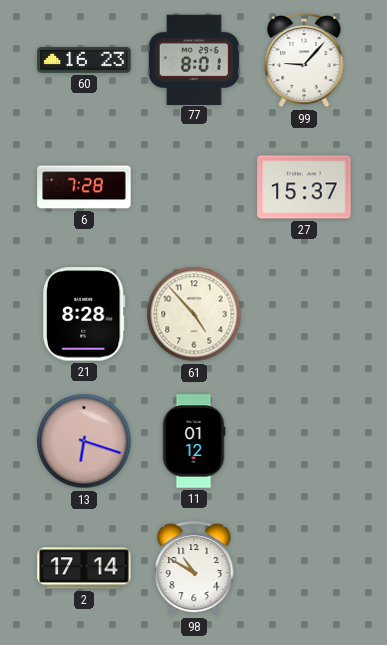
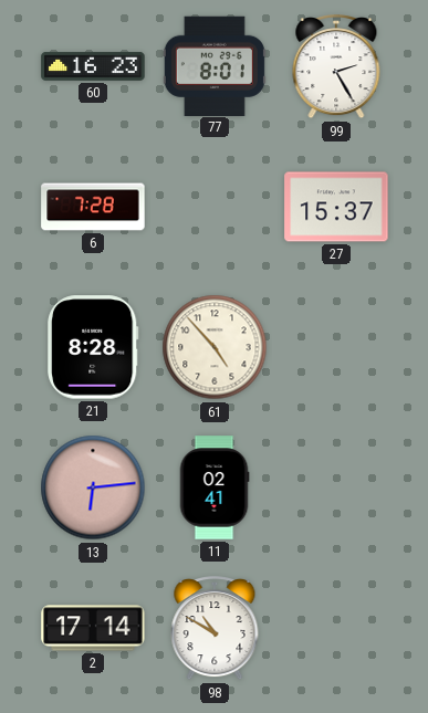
99: 9:07 -> 2:25
13: 6:18 -> 6:14
11: 01:12 -> 02:41
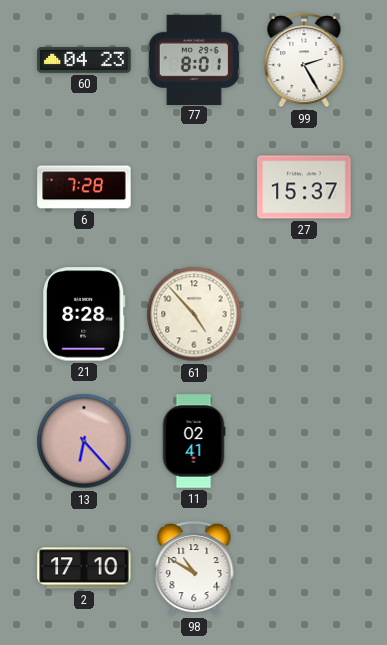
60: 16:23 -> 04:23
13: 6:14 -> 6:23
2: 17:14 -> 17:10
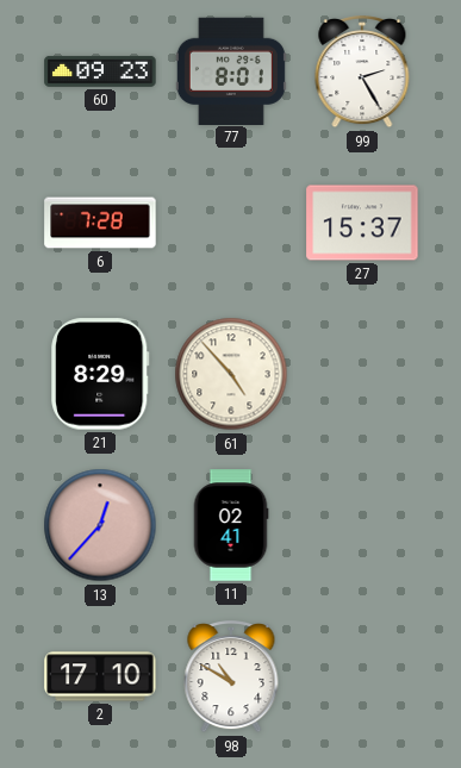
60: 04:23 -> 09:23
21: 8:28 -> 8:29
13: 6:23 -> 12:37
